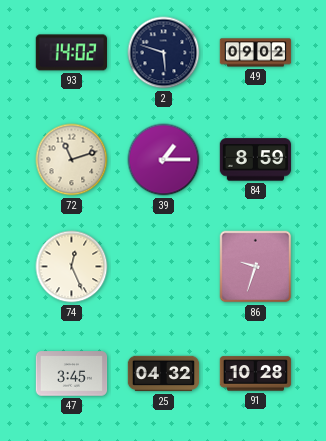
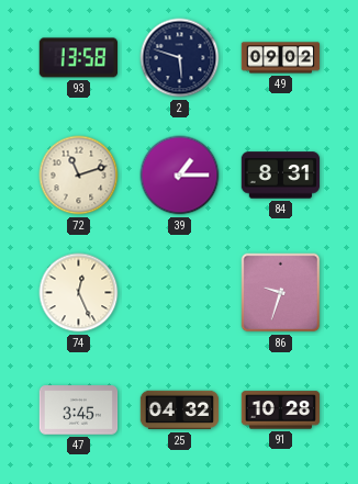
93: 14:02 -> 13:58
84: 8:59 -> 8:31
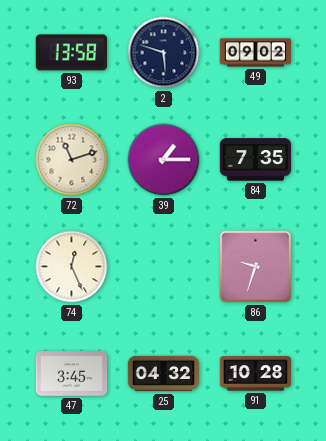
84: 8:31 -> 7:35
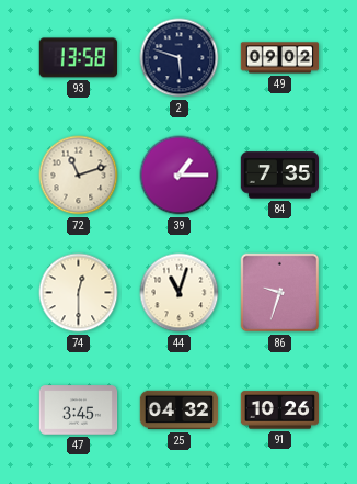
74: 12:26 -> 12:30
44: none -> 11:03
91: 10:28 -> 10:26
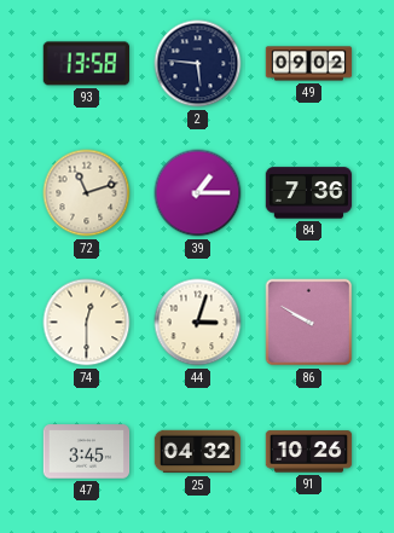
2: 5:48 -> 5:46
84: 7:35 -> 7:36
44: 11:03 -> 3:03
86: 9:33 -> 9:50
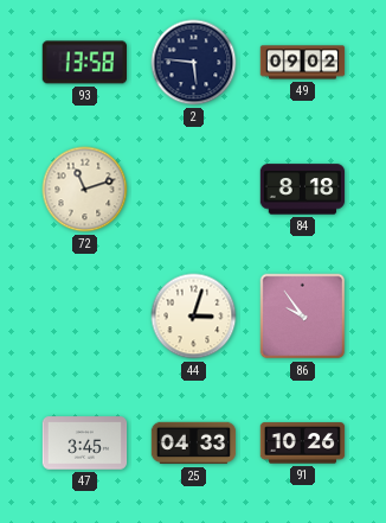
39: 1:15 -> none
84: 7:36 -> 8:18
74: 12:30 -> none
86: 9:50 -> 9:54
25: 04:32 -> 04:33
